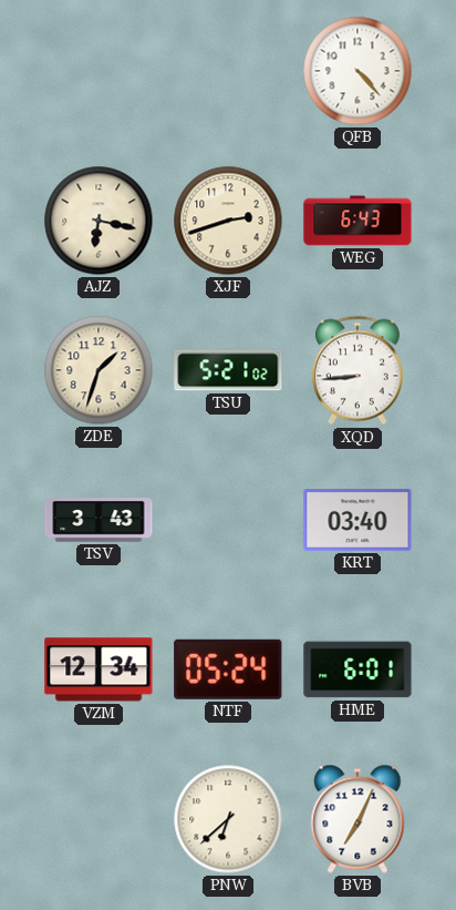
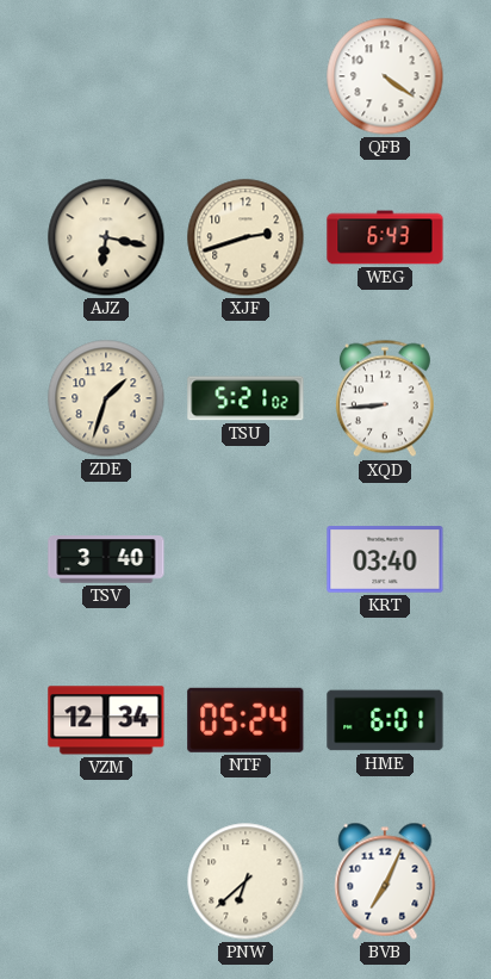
QFB: 4:23 -> 4:21
TSV: 3:43 -> 3:40
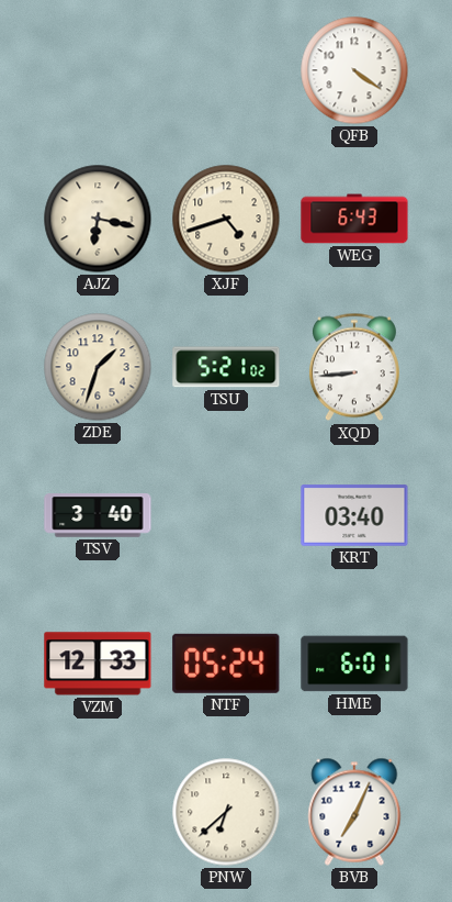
XJF: 2:42 -> 4:42
VZM: 12:34 -> 12:33
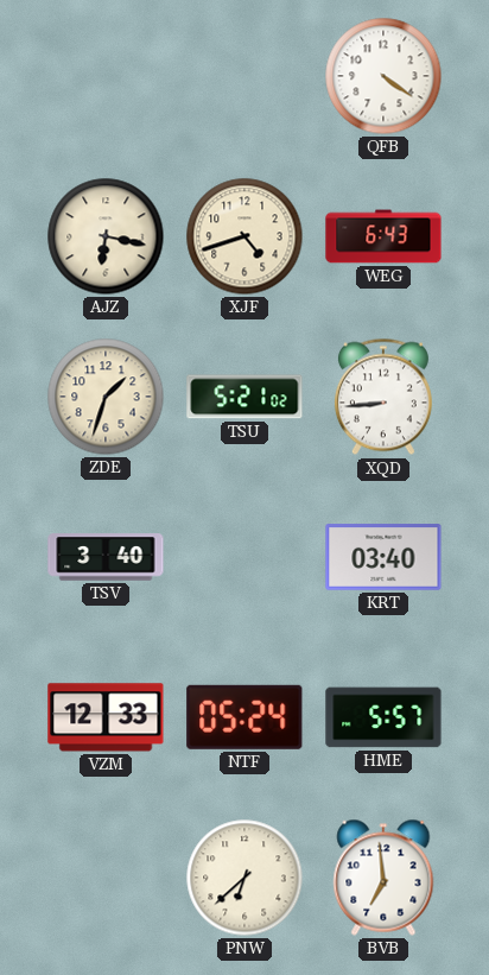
HME: 6:01 -> 5:57
BVB: 7:04 -> 6:59
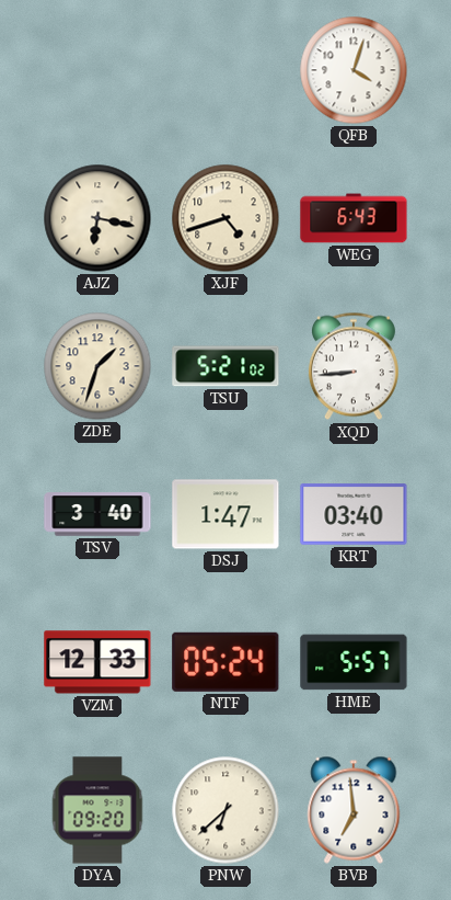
QFB: 4:21 -> 4:03
DSJ: none -> 1:47
DYA: none -> 09:20
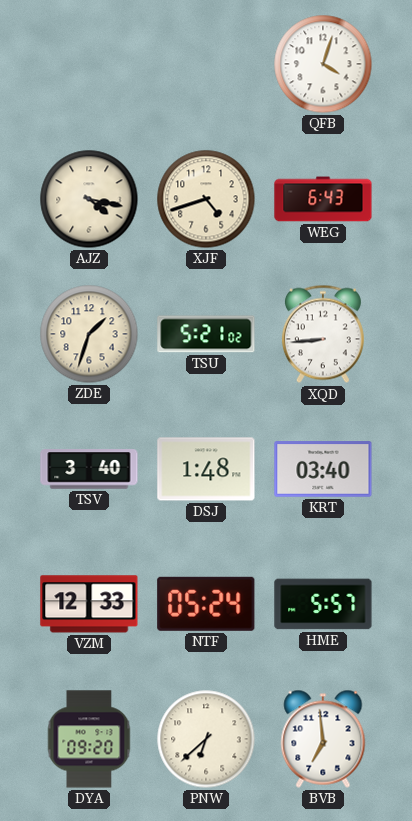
AJZ: 6:17 -> 4:17
DSJ: 1:47 -> 1:48
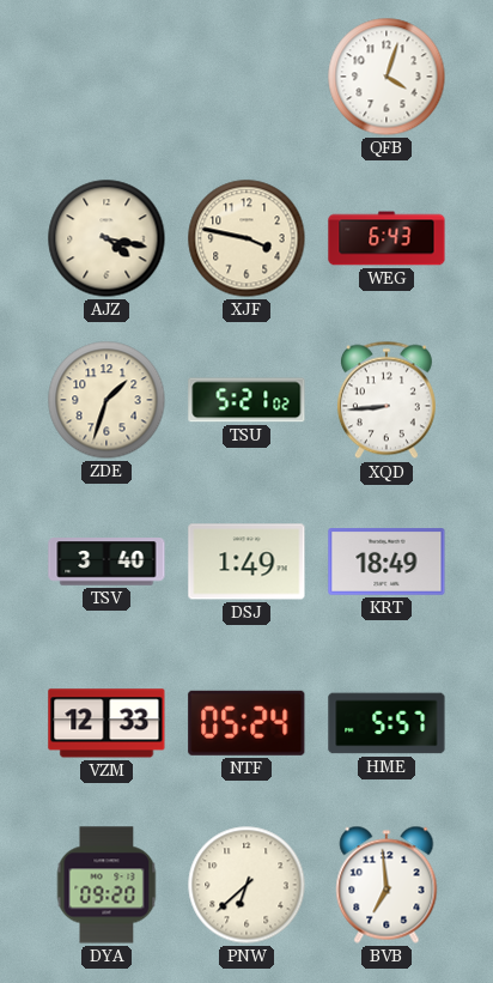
XJF: 4:42 -> 3:47
DSJ: 1:48 -> 1:49
KRT: 03:40 -> 18:49
